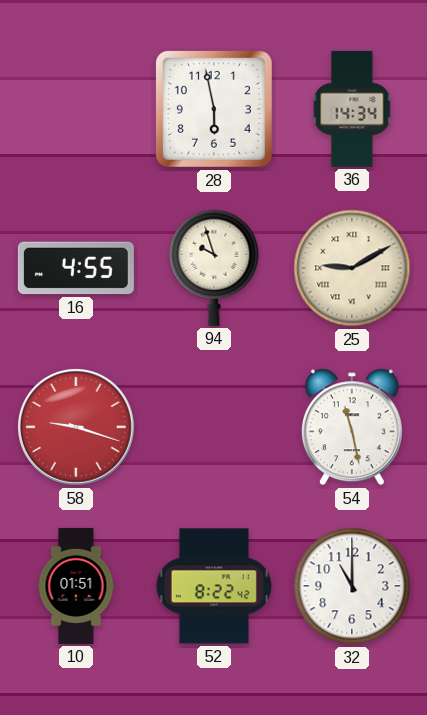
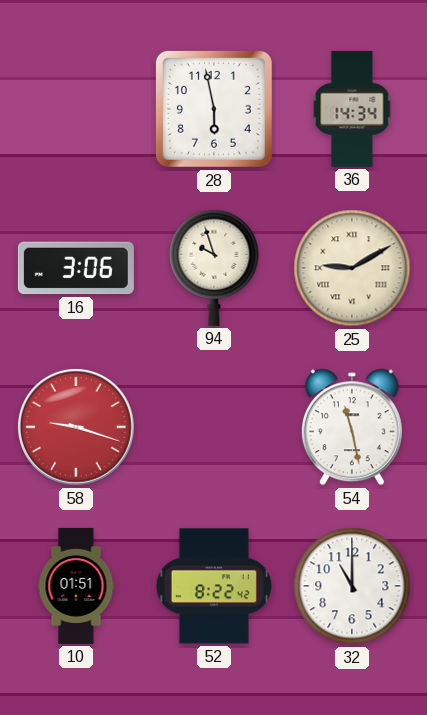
16: 4:55 -> 3:06
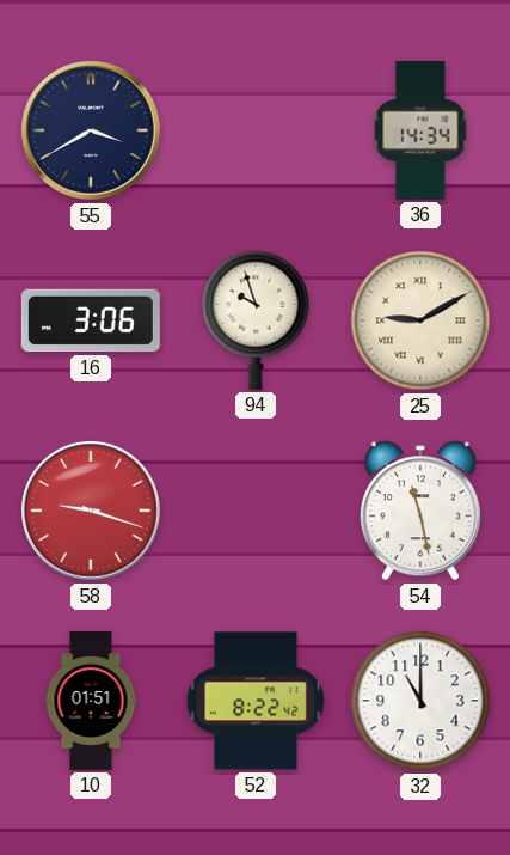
55: none -> 3:40
28: 5:58 -> none
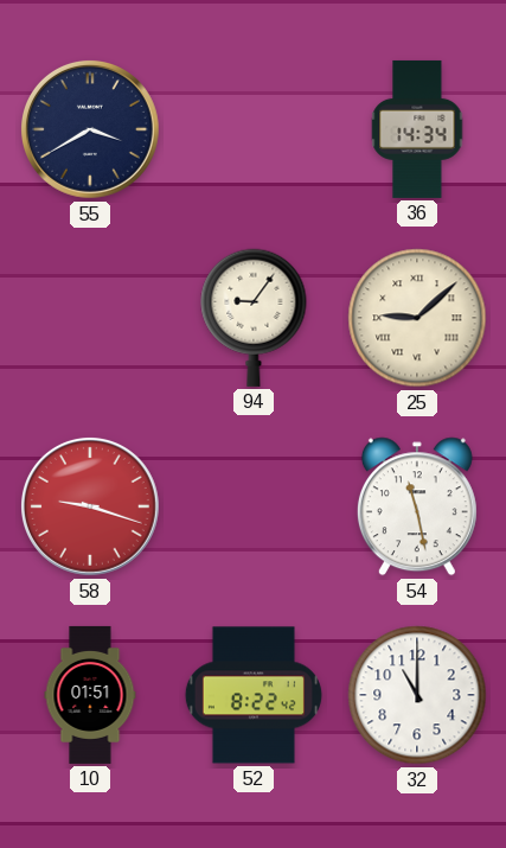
16: 3:06 -> none
94: 9:57 -> 9:06
25: 9:10 -> 9:08
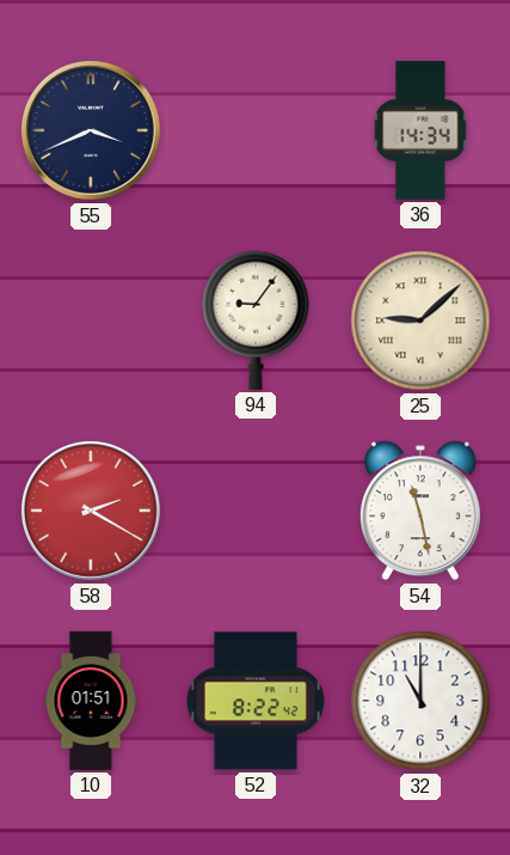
55: 3:40 -> 3:41
58: 9:18 -> 2:20
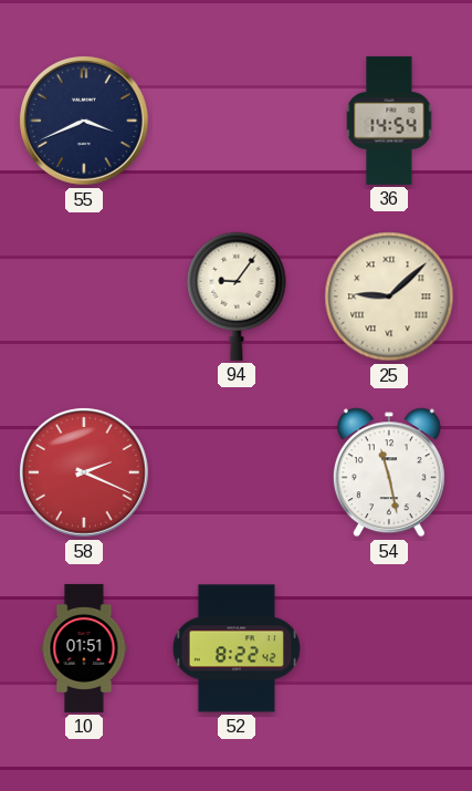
36: 14:34 -> 14:54
58: 2:20 -> 2:19
32: 11:00 -> none
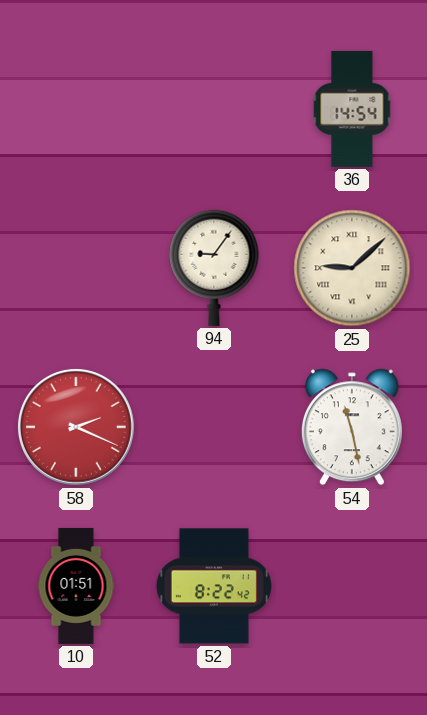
55: 3:41 -> none
